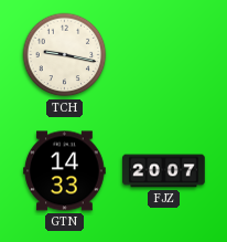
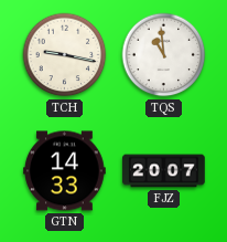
TQS: none -> 10:59
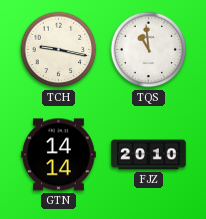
GTN: 14:33 -> 14:14
FJZ: 20:07 -> 20:10
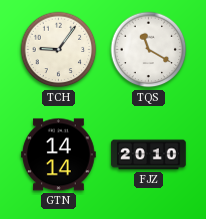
TCH: 9:17 -> 9:06
TQS: 10:59 -> 11:20
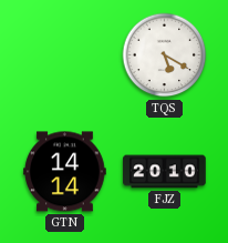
TCH: 9:06 -> none
TQS: 11:20 -> 5:20
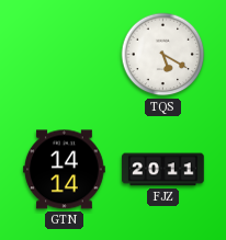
FJZ: 20:10 -> 20:11
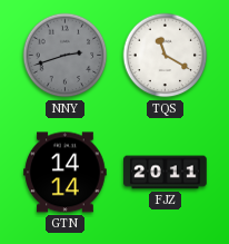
NNY: none -> 2:42
TQS: 5:20 -> 11:20
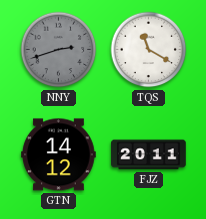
GTN: 14:14 -> 14:12
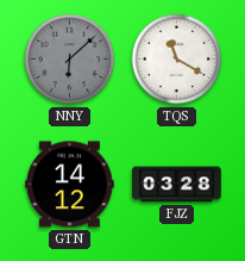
NNY: 2:42 -> 6:08
FJZ: 20:11 -> 03:28
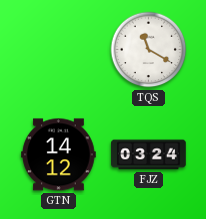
NNY: 6:08 -> none
FJZ: 03:28 -> 03:24
